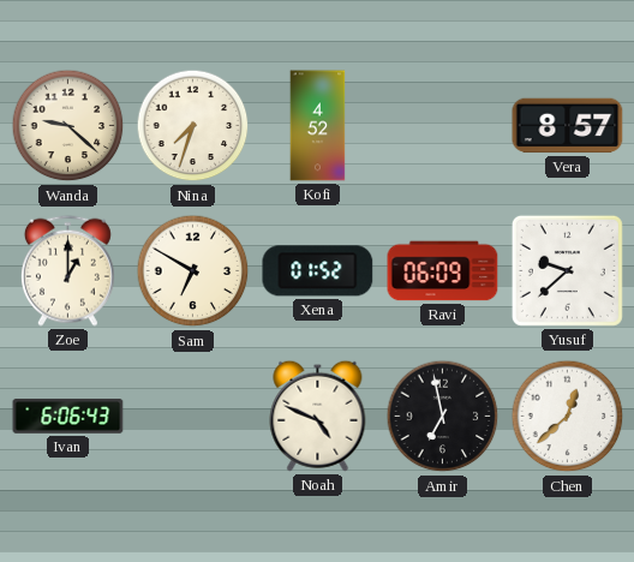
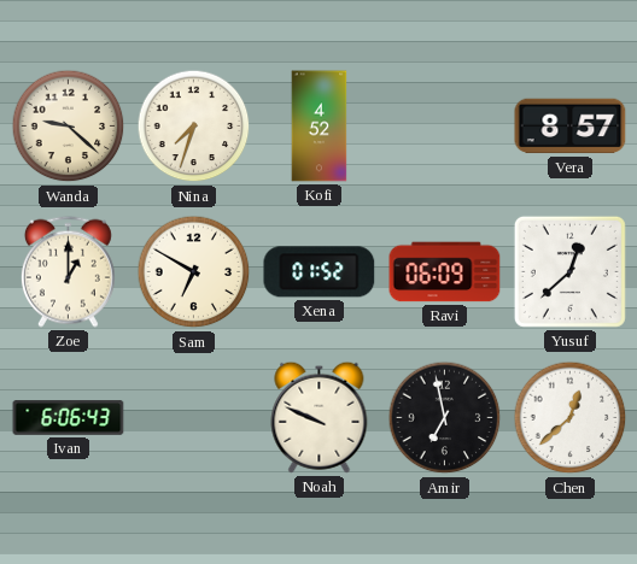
Yusuf: 9:38 -> 12:38
Noah: 4:49 -> 9:49
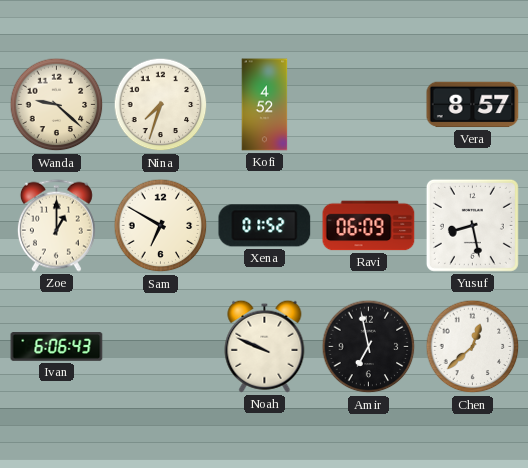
Yusuf: 12:38 -> 8:28
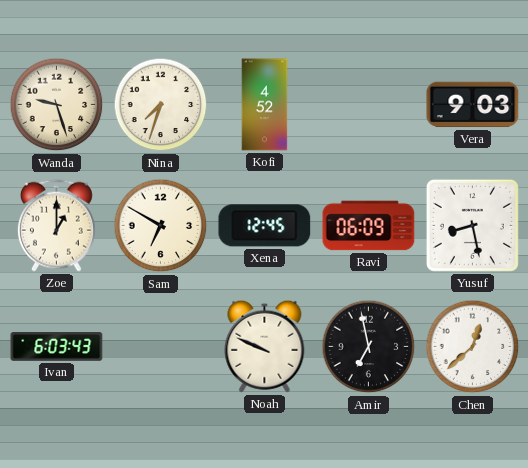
Wanda: 9:22 -> 9:27
Vera: 8:57 -> 9:03
Xena: 01:52 -> 12:45
Ivan: 6:06 -> 6:03
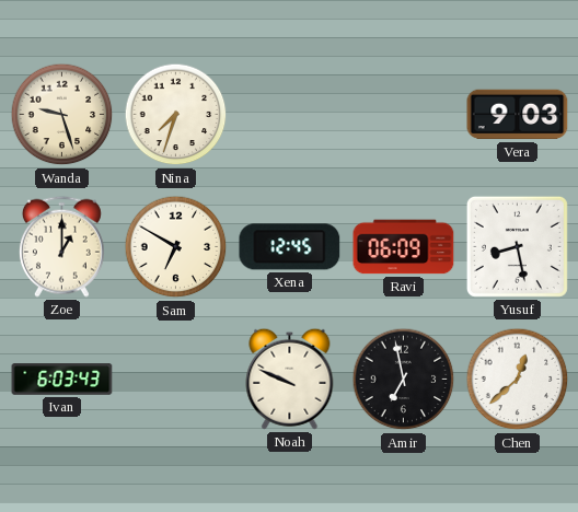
Kofi: 4:52 -> none
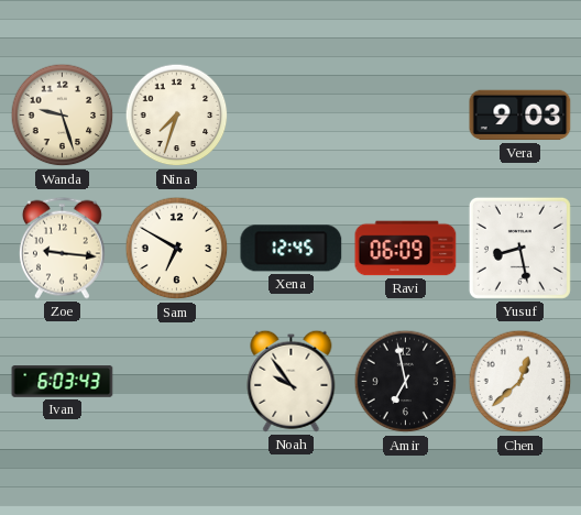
Zoe: 1:00 -> 9:16
Noah: 9:49 -> 9:54
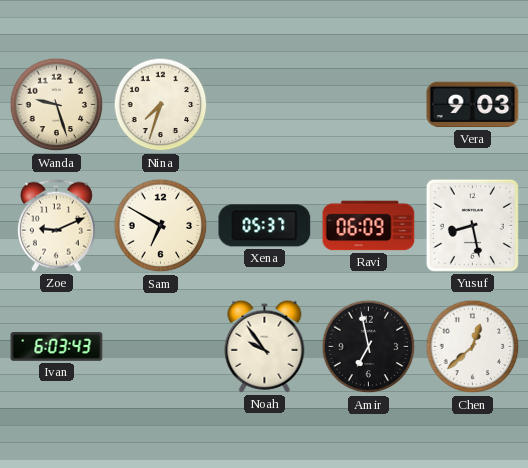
Zoe: 9:16 -> 9:11
Xena: 12:45 -> 05:37
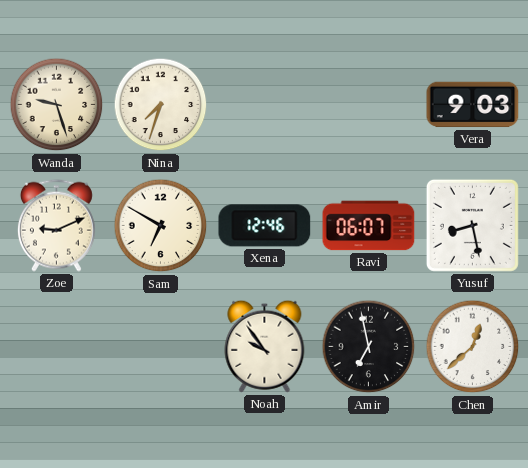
Xena: 05:37 -> 12:46
Ravi: 06:09 -> 06:07
Ivan: 6:03 -> none
